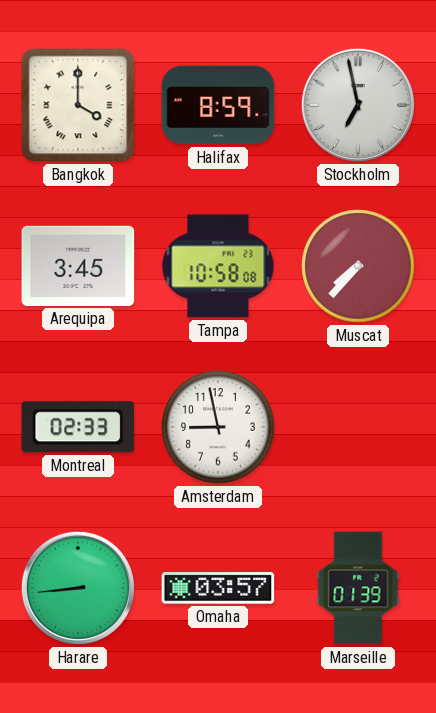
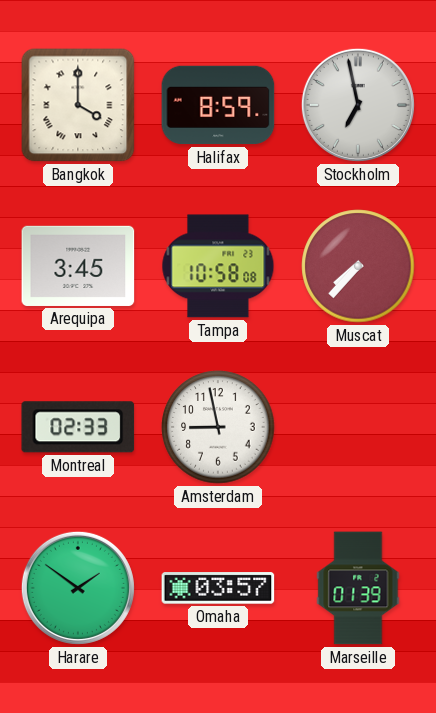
Harare: 8:44 -> 1:51
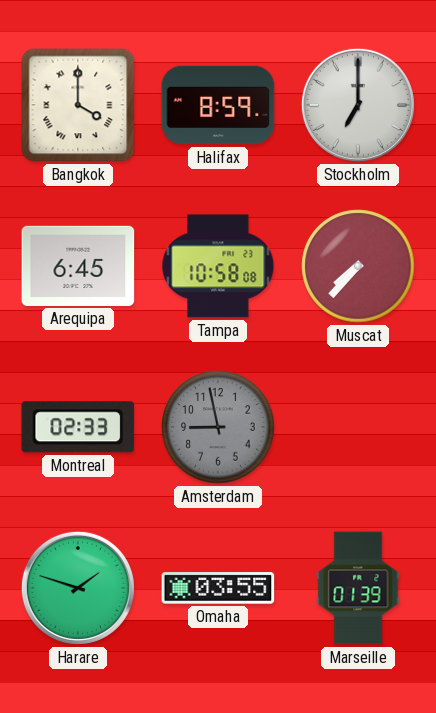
Stockholm: 6:58 -> 7:00
Arequipa: 3:45 -> 6:45
Amsterdam dial: white -> grey
Harare: 1:51 -> 1:48
Omaha: 03:57 -> 03:55
